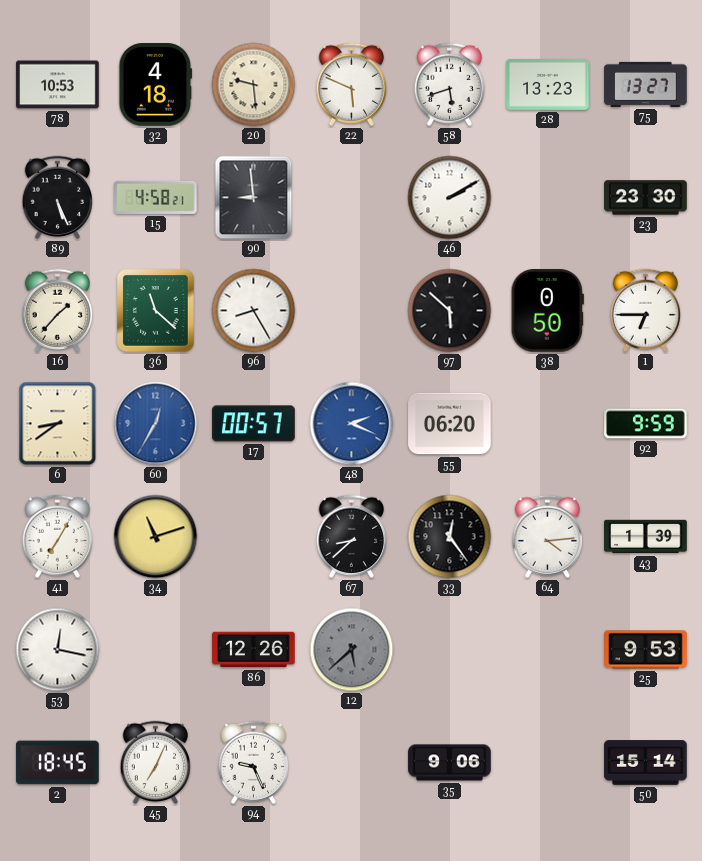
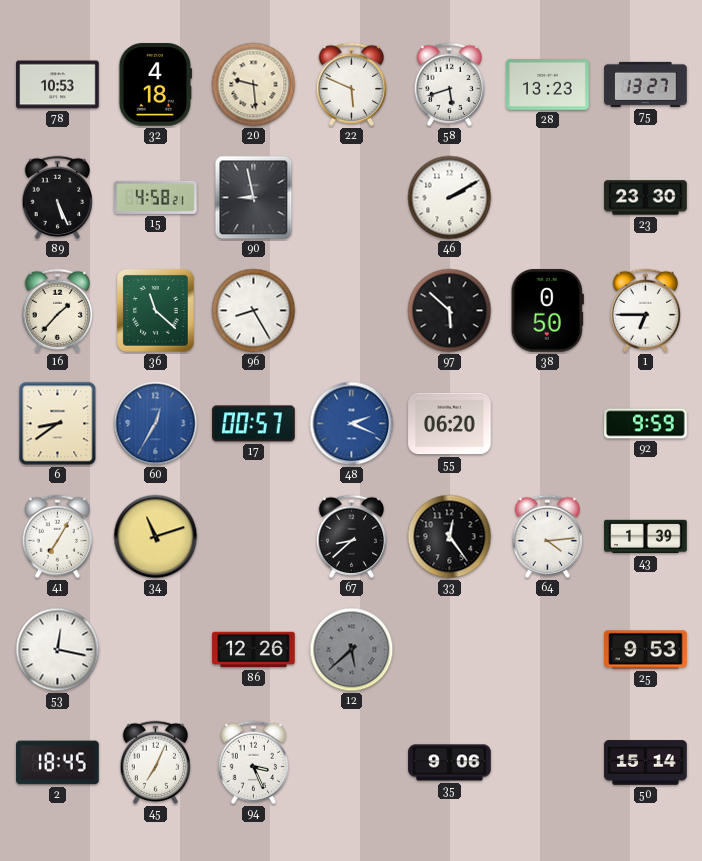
90: 8:59 -> 8:58
94: 9:26 -> 3:26
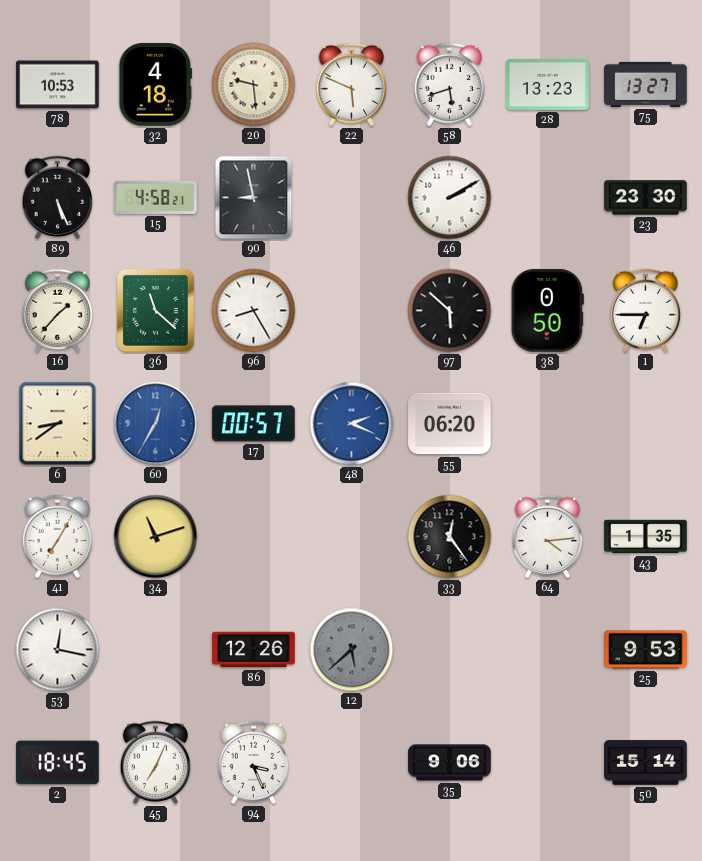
92: 9:59 -> none
67: 8:38 -> none
43: 1:39 -> 1:35
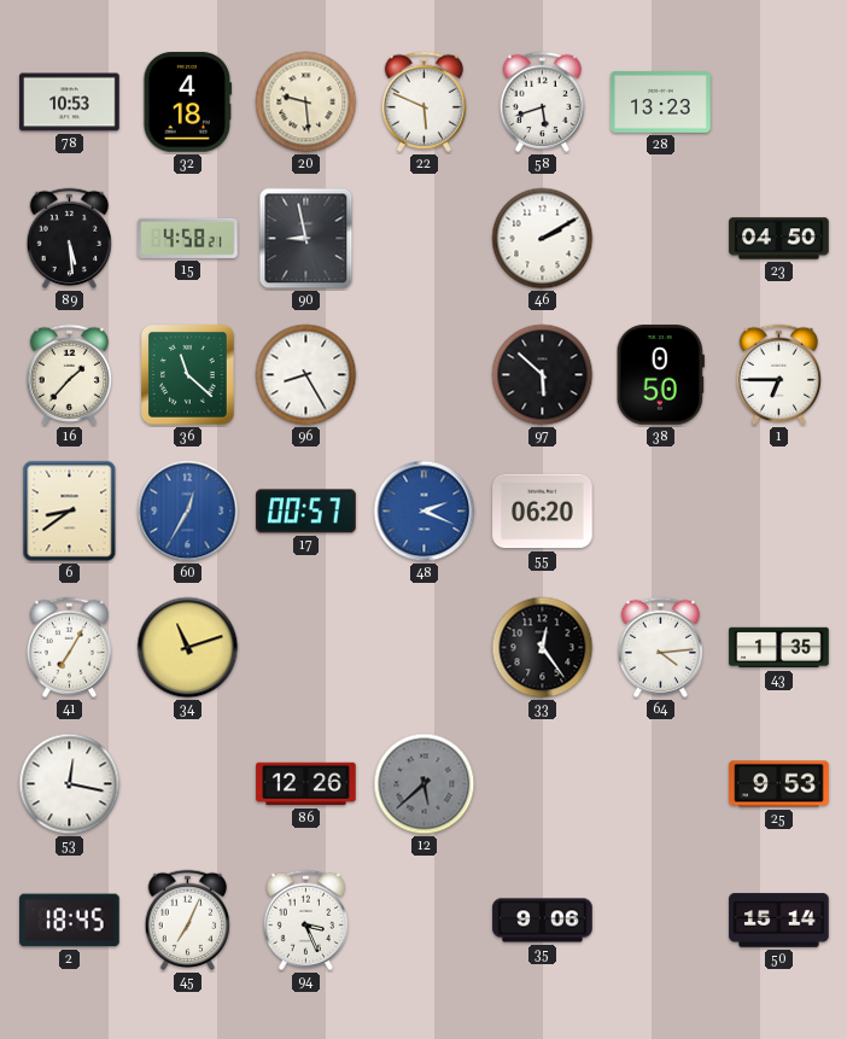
75: 13:27 -> none
89: 5:26 -> 5:29
23: 23:30 -> 04:50
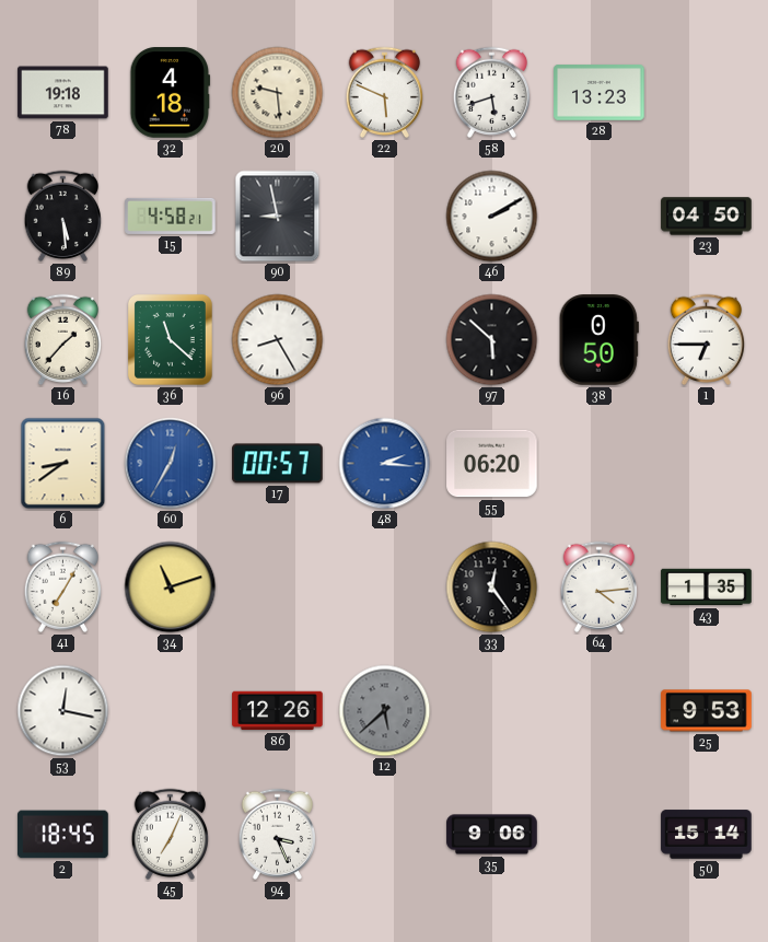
78: 10:53 -> 19:18
48: 2:19 -> 2:16
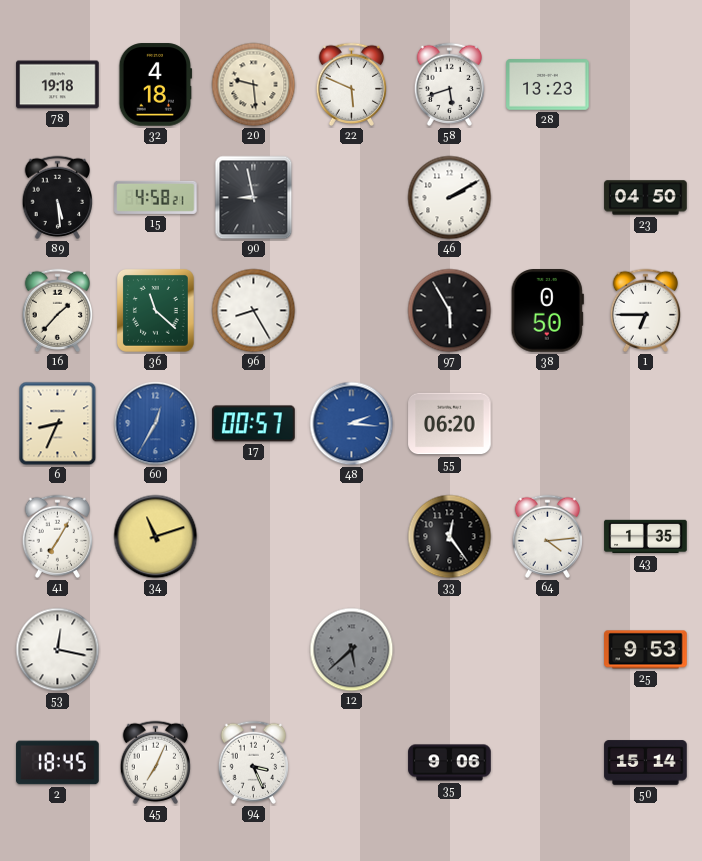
97: 5:52 -> 5:55
6: 8:39 -> 8:34
86: 12:26 -> none
